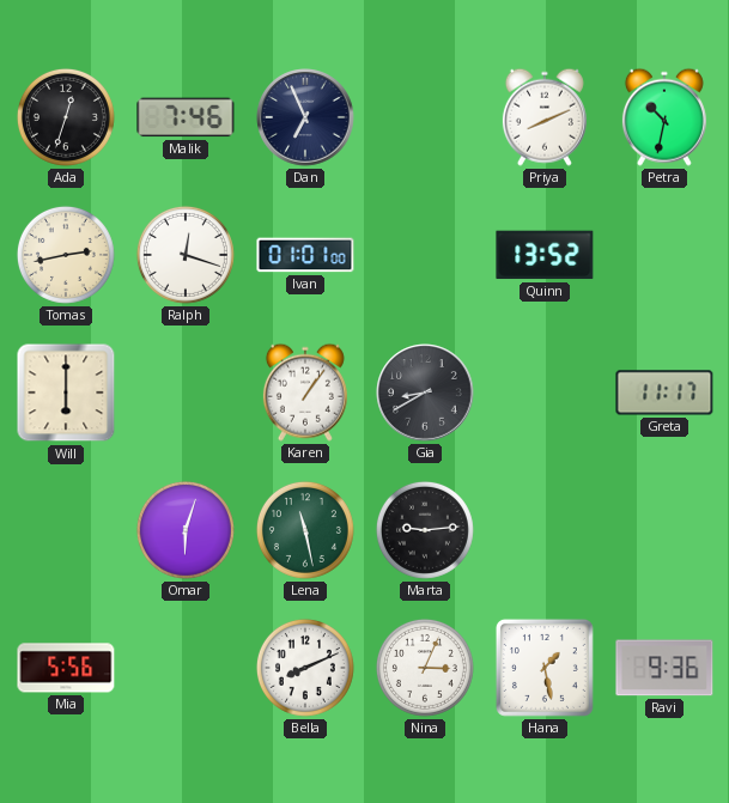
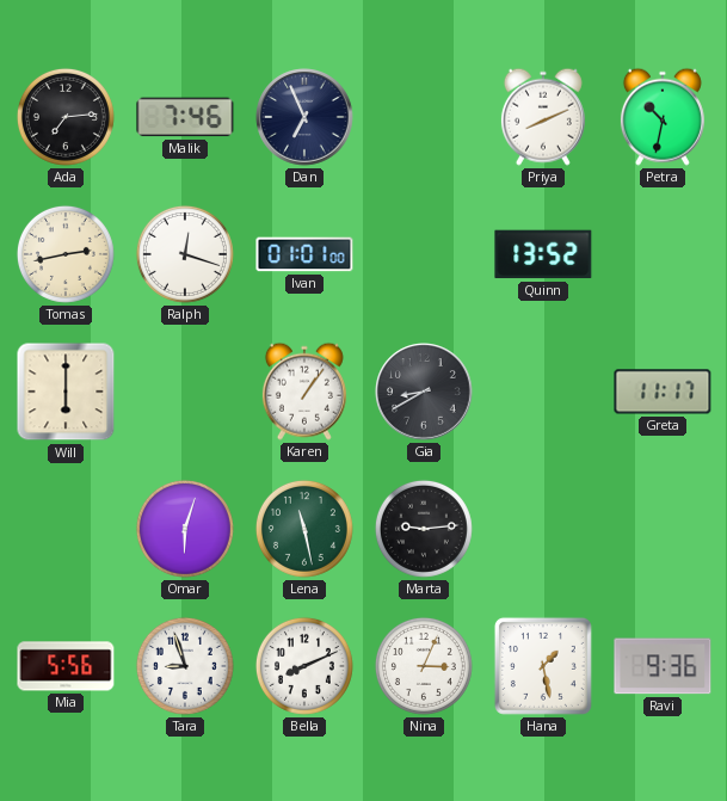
Ada: 12:33 -> 7:14
Tara: none -> 8:57
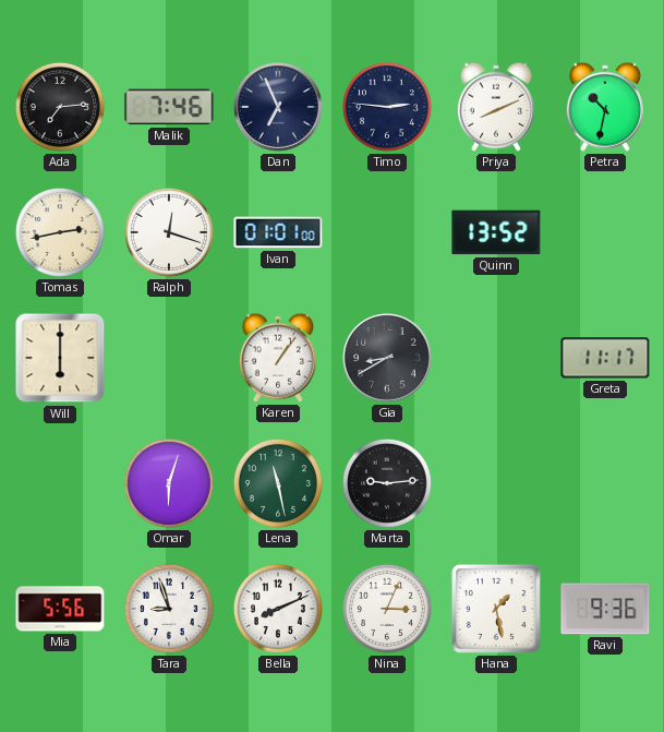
Timo: none -> 2:46
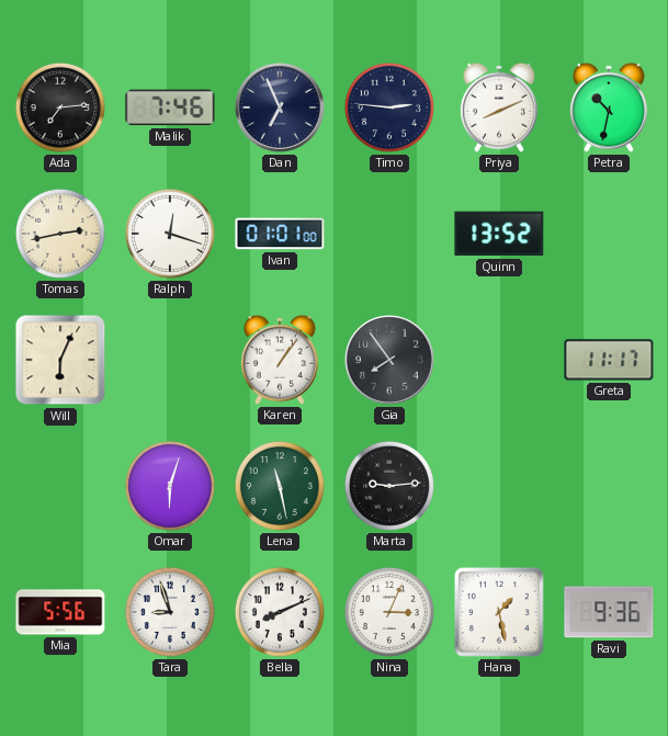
Will: 6:00 -> 6:04
Gia: 8:40 -> 7:54
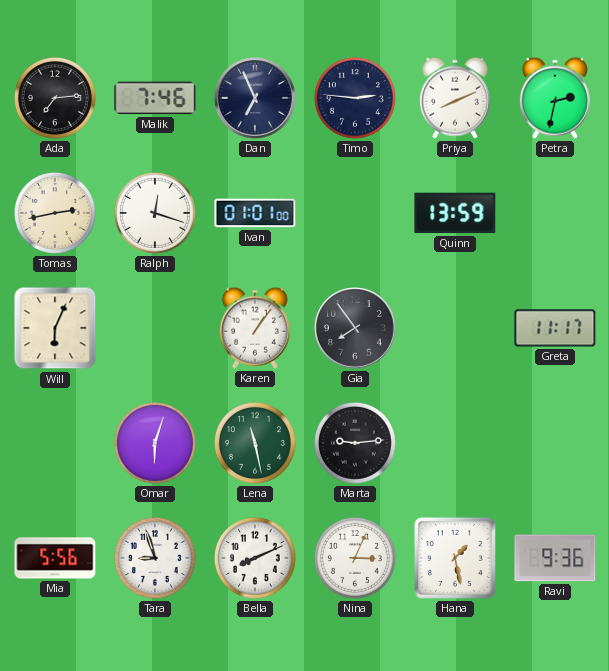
Petra: 10:32 -> 2:32
Quinn: 13:52 -> 13:59
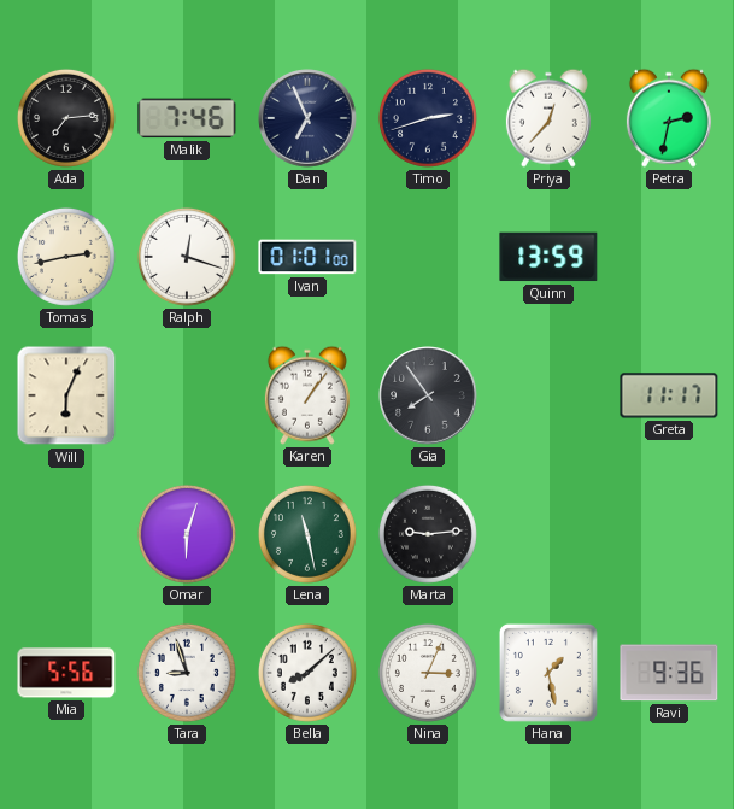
Timo: 2:46 -> 2:42
Priya: 8:11 -> 12:37
Bella: 8:11 -> 8:08
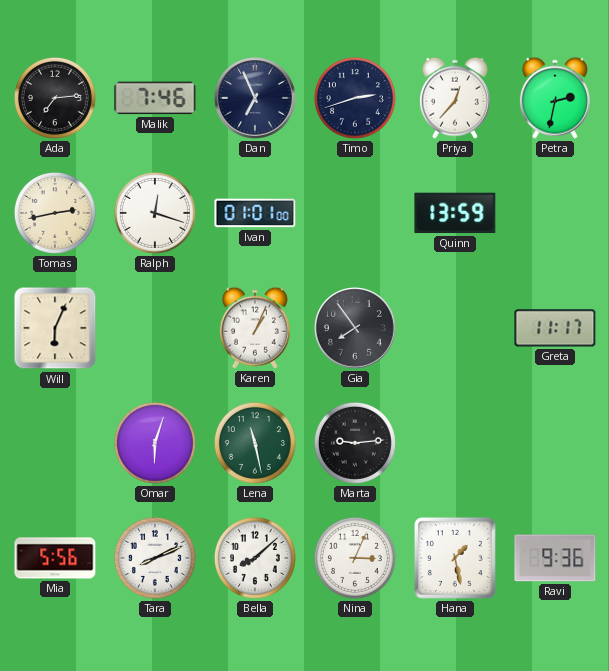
Karen: 1:06 -> 1:04
Tara: 8:57 -> 8:11
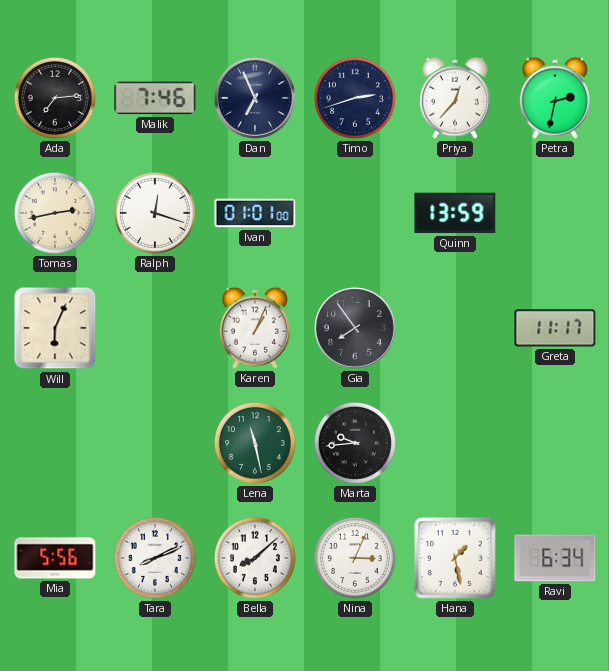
Omar: 6:03 -> none
Marta: 9:14 -> 9:44
Ravi: 9:36 -> 6:34
